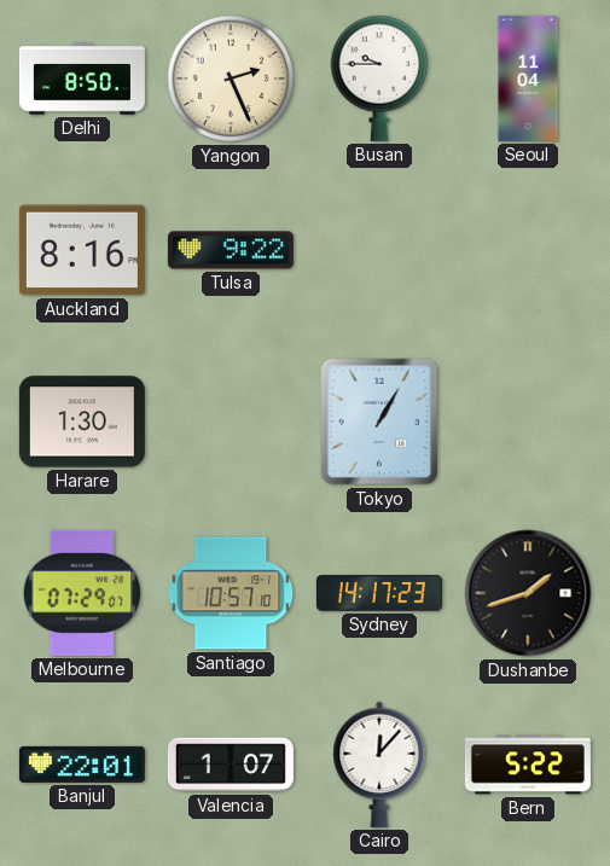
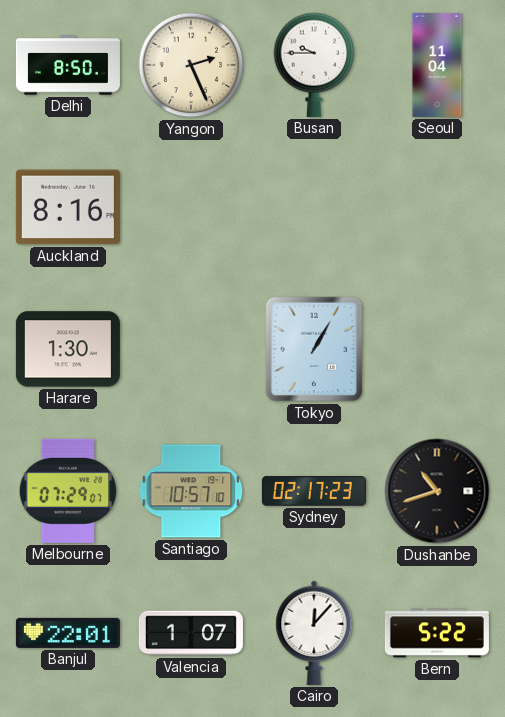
Tulsa: 9:22 -> none
Sydney: 14:17 -> 02:17
Dushanbe: 1:42 -> 10:42
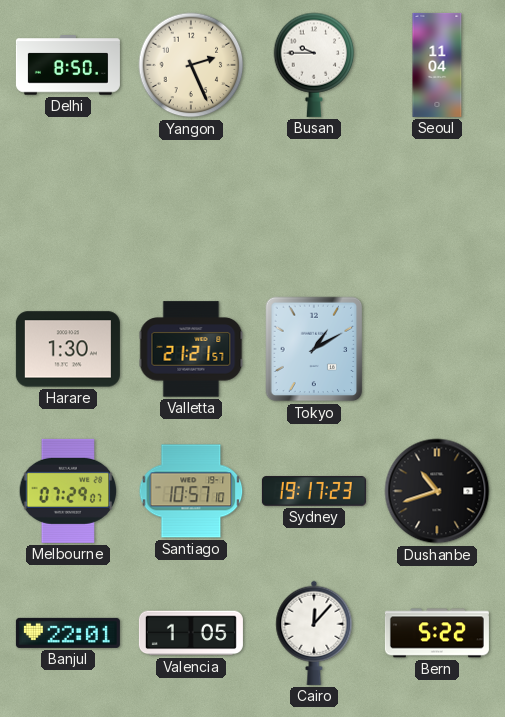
Auckland: 8:16 -> none
Valletta: none -> 21:21
Tokyo: 1:05 -> 1:10
Sydney: 02:17 -> 19:17
Valencia: 1:07 -> 1:05
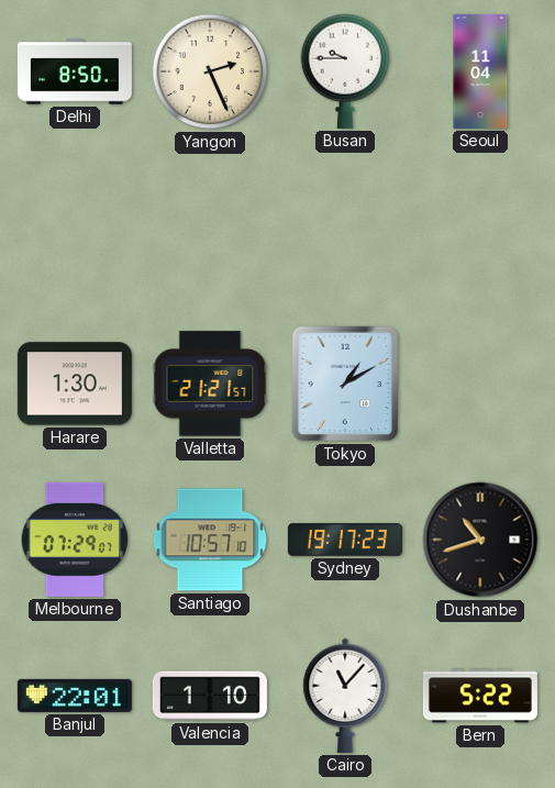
Valencia: 1:05 -> 1:10
Cairo: 12:07 -> 11:07
